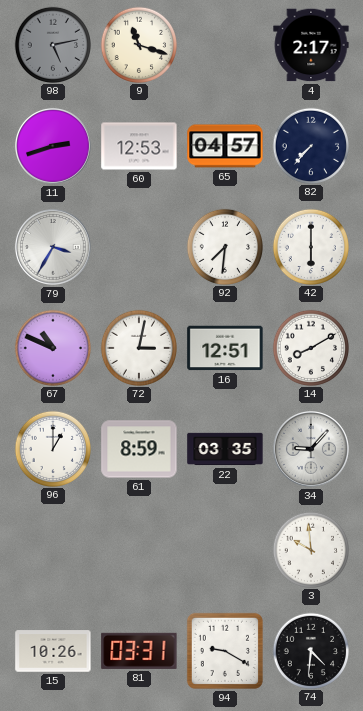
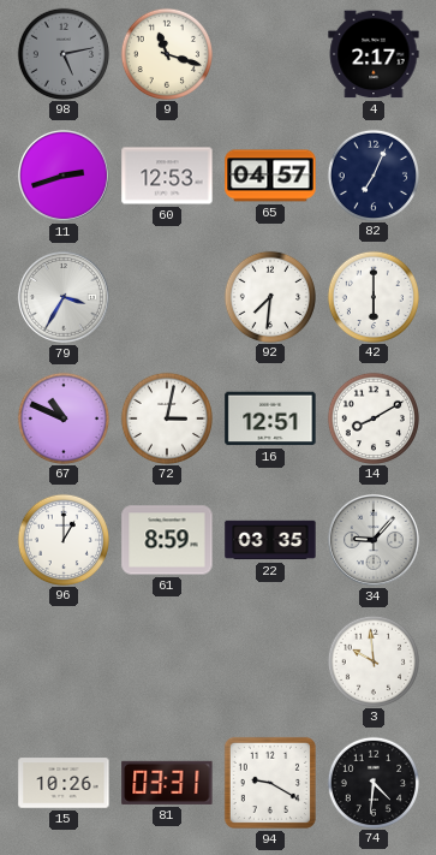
82: 7:37 -> 7:04
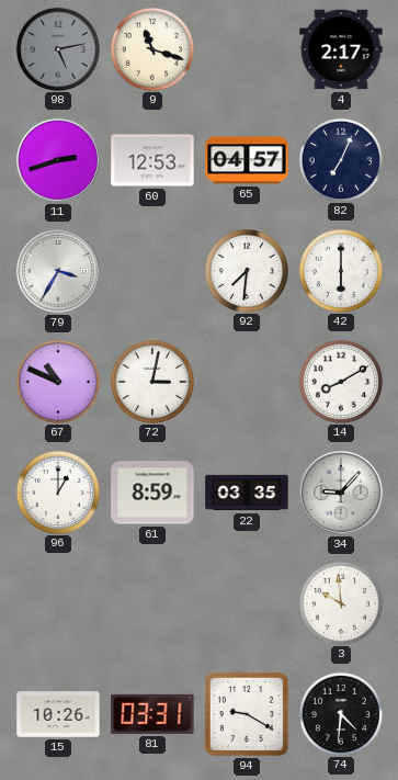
16: 12:51 -> none
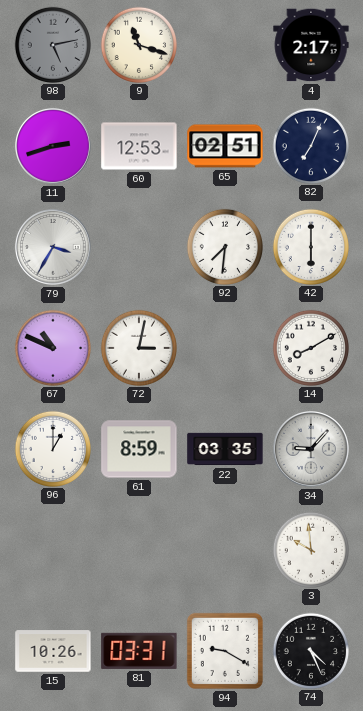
65: 04:57 -> 02:51
74: 4:31 -> 4:26
